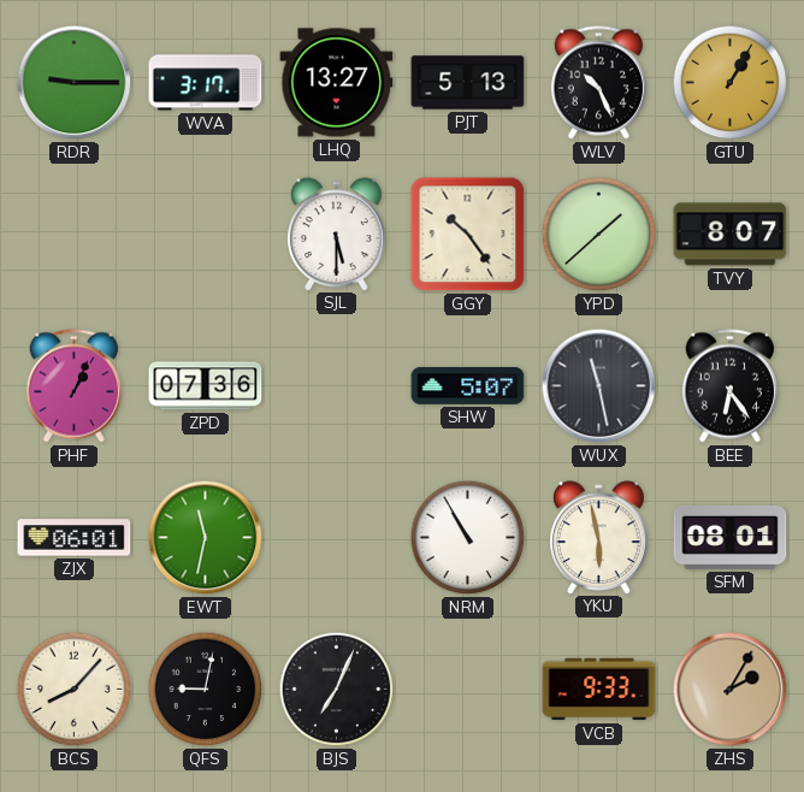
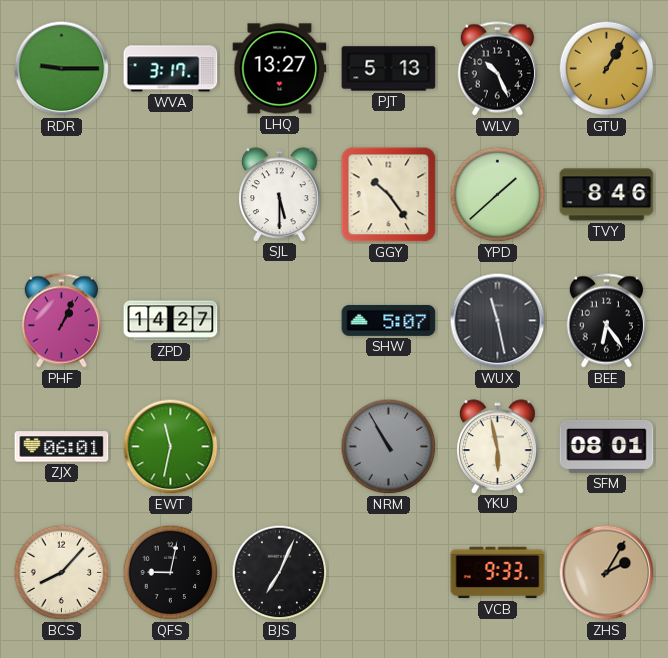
TVY: 8:07 -> 8:46
ZPD: 07:36 -> 14:27
NRM dial: white -> grey
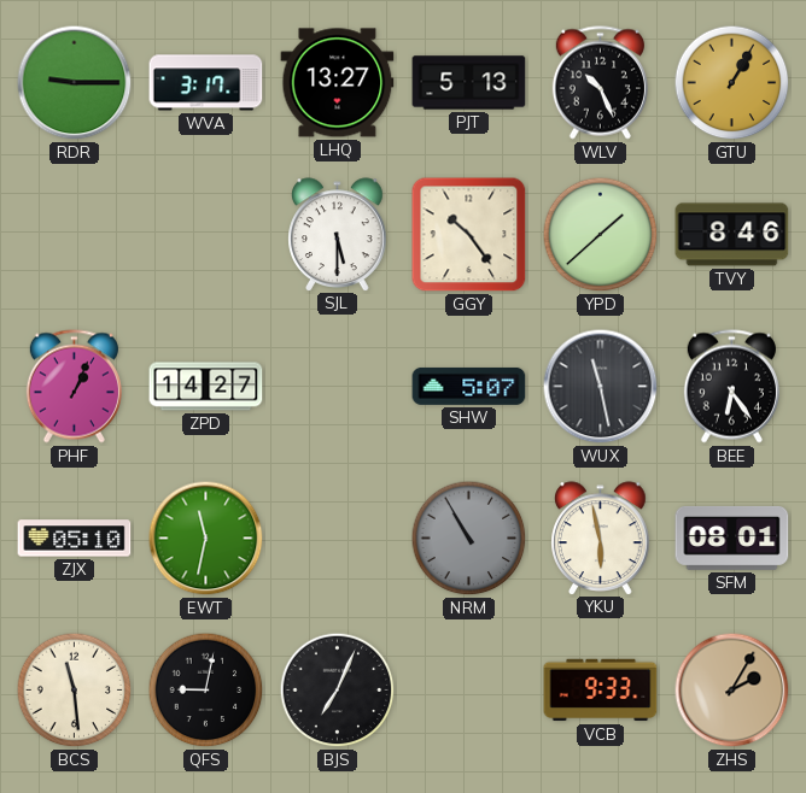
ZJX: 06:01 -> 05:10
BCS: 8:07 -> 11:29
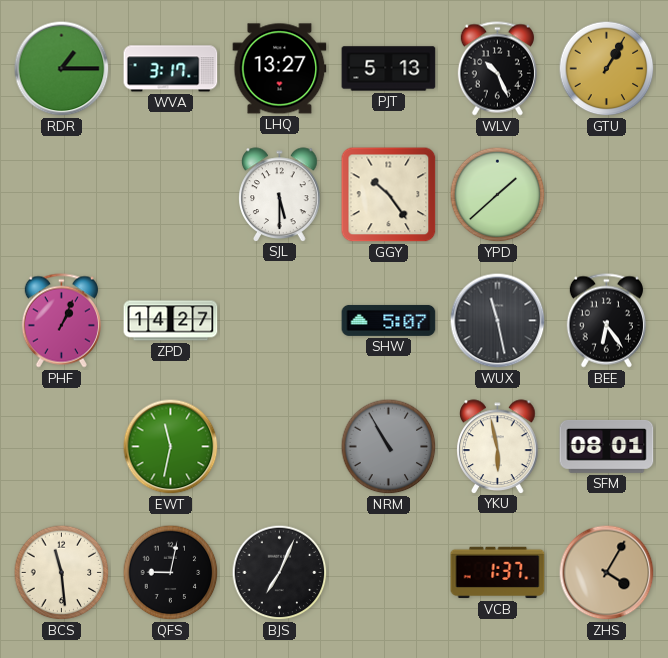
RDR: 9:15 -> 1:15
TVY: 8:46 -> none
ZJX: 05:10 -> none
VCB: 9:33 -> 1:37
ZHS: 2:05 -> 4:05
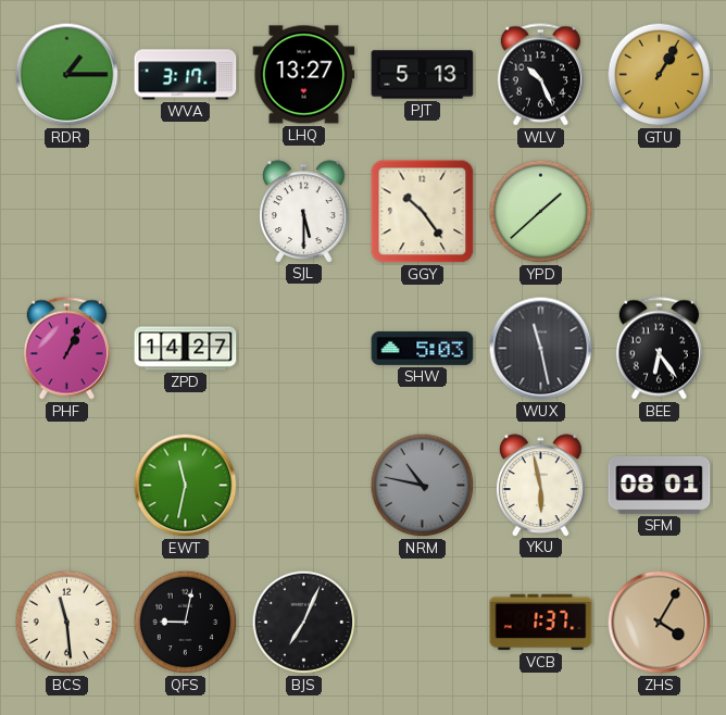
SHW: 5:07 -> 5:03
NRM: 10:55 -> 10:47
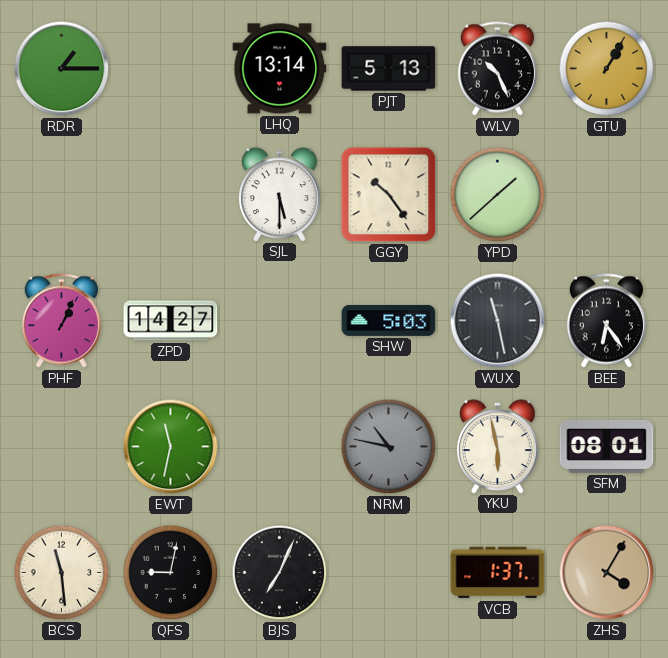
WVA: 3:17 -> none
LHQ: 13:27 -> 13:14
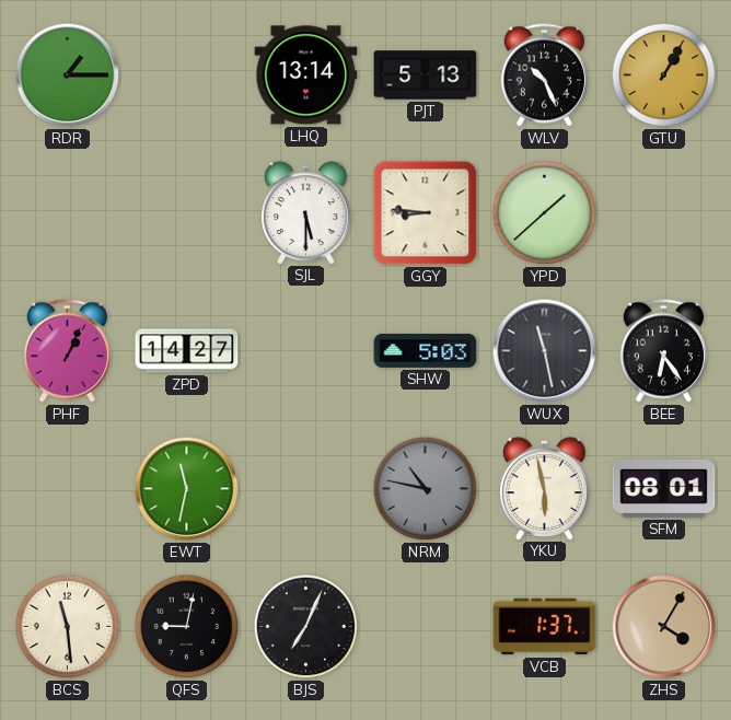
GGY: 10:24 -> 8:46
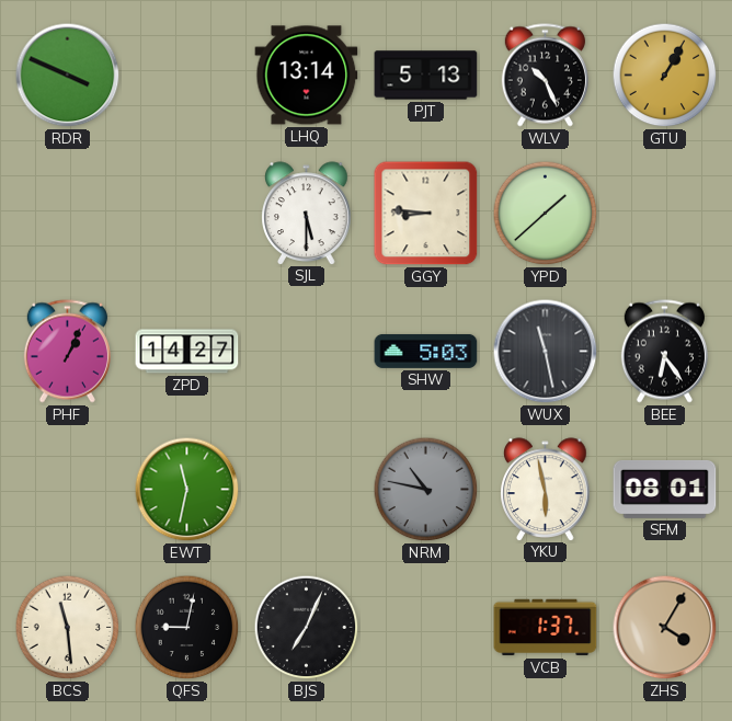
RDR: 1:15 -> 3:49
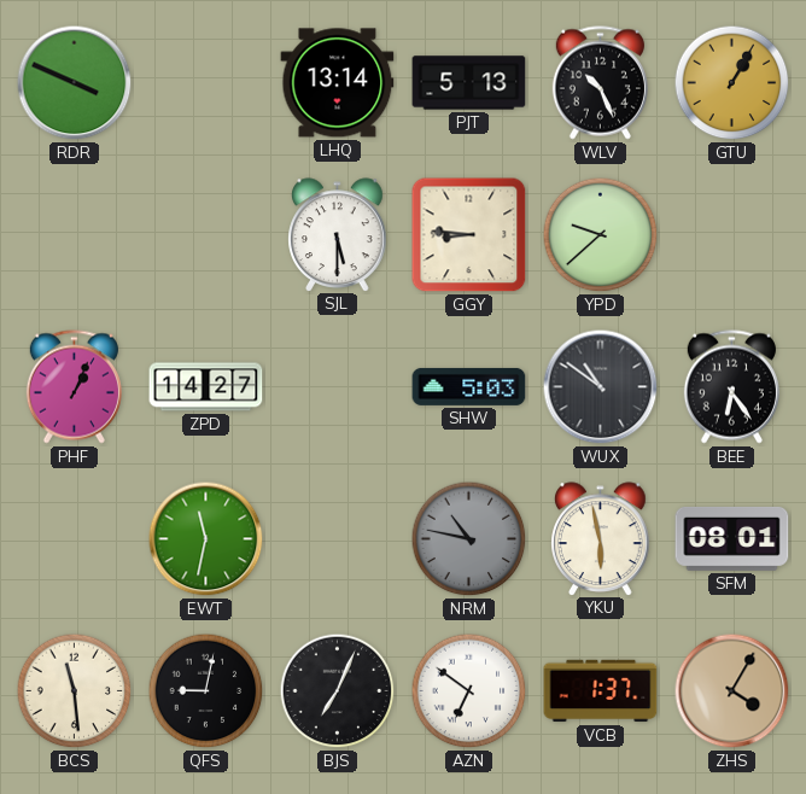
YPD: 1:38 -> 9:38
WUX: 11:28 -> 10:51
AZN: none -> 6:51
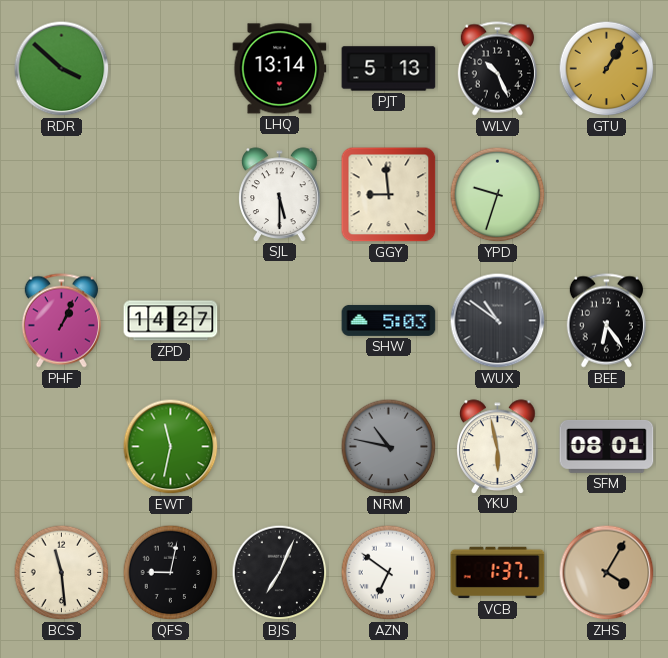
RDR: 3:49 -> 3:52
GGY: 8:46 -> 8:59
YPD: 9:38 -> 9:33
